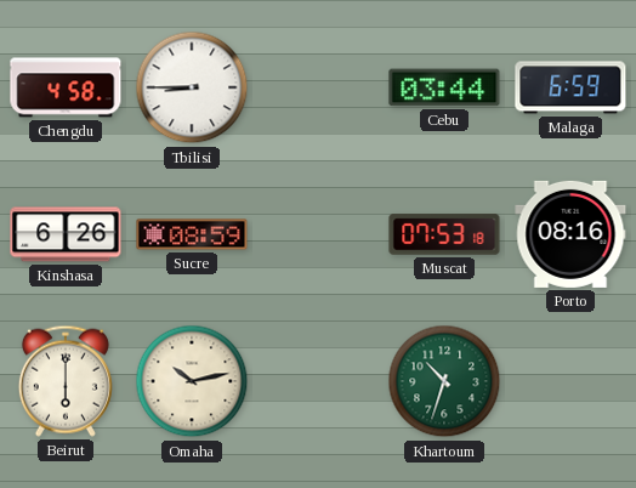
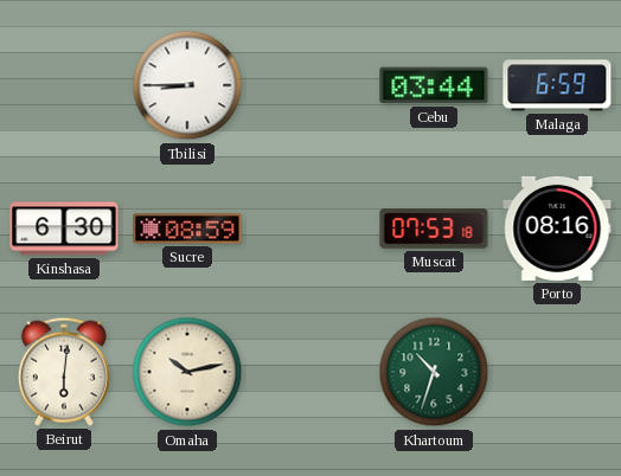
Chengdu: 4:58 -> none
Kinshasa: 6:26 -> 6:30
Beirut: 6:00 -> 6:01
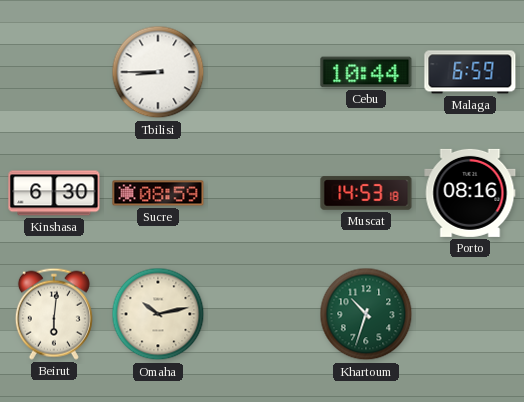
Cebu: 03:44 -> 10:44
Muscat: 07:53 -> 14:53
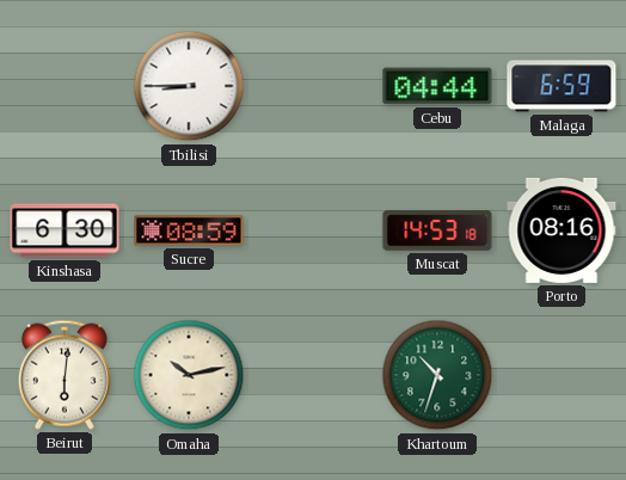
Cebu: 10:44 -> 04:44
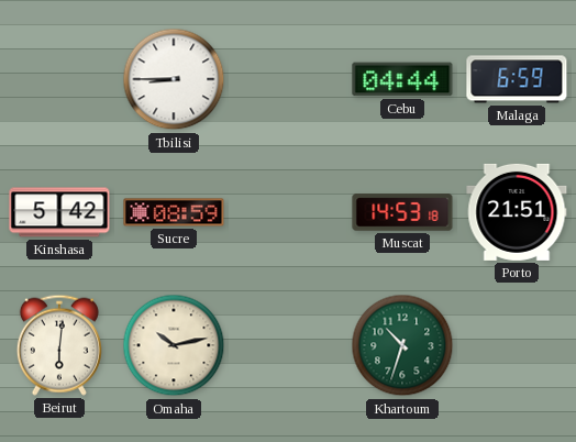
Kinshasa: 6:30 -> 5:42
Porto: 08:16 -> 21:51
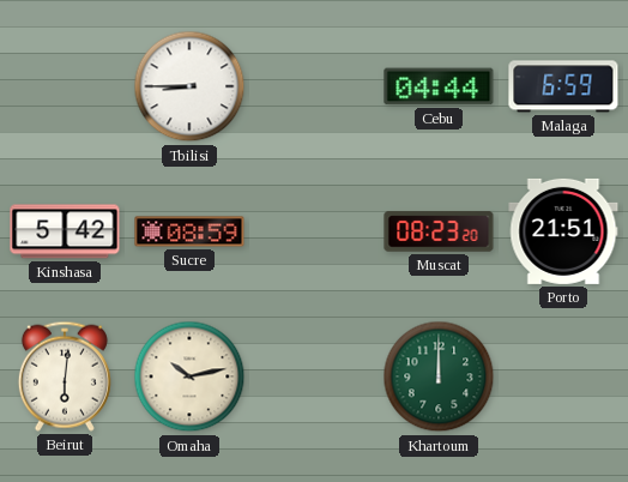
Muscat: 14:53 -> 08:23
Khartoum: 10:33 -> 12:00
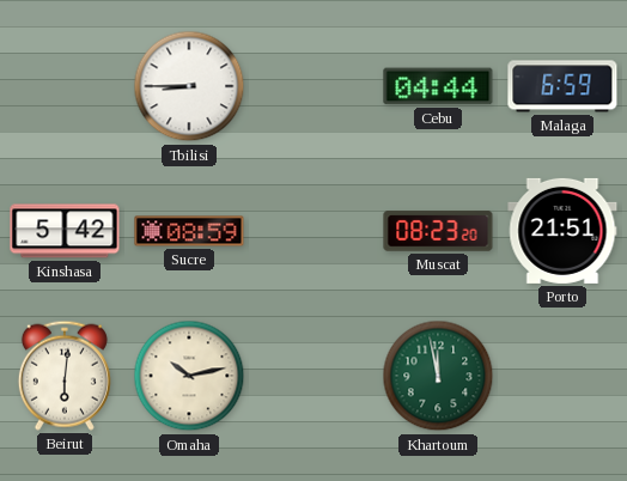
Khartoum: 12:00 -> 11:58
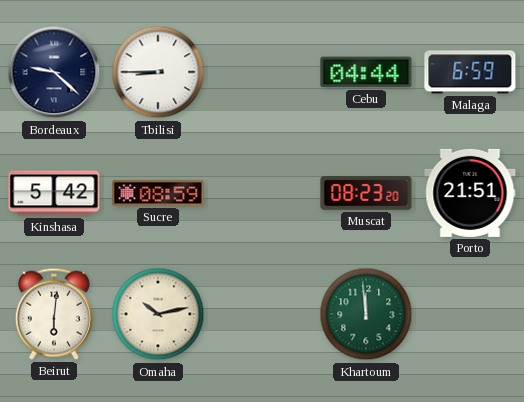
Bordeaux: none -> 9:22
Khartoum: 11:58 -> 11:59
